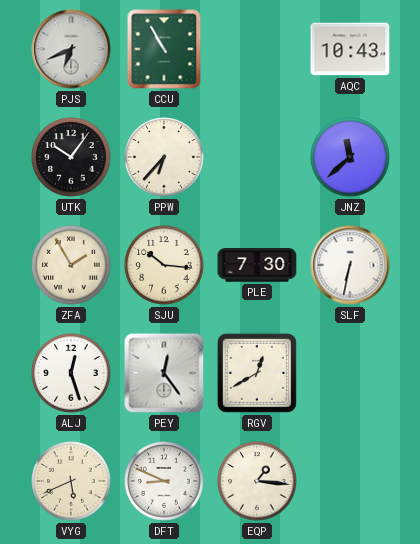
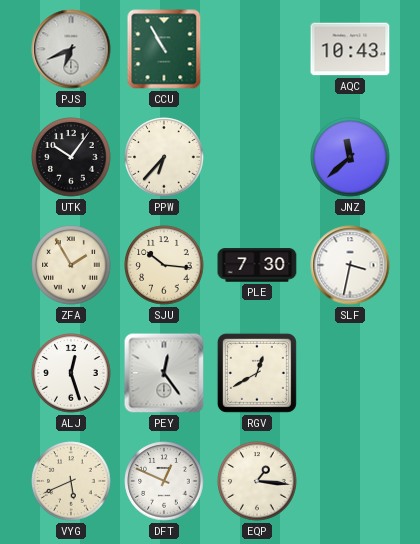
SLF: 6:32 -> 3:32
DFT: 8:49 -> 12:49
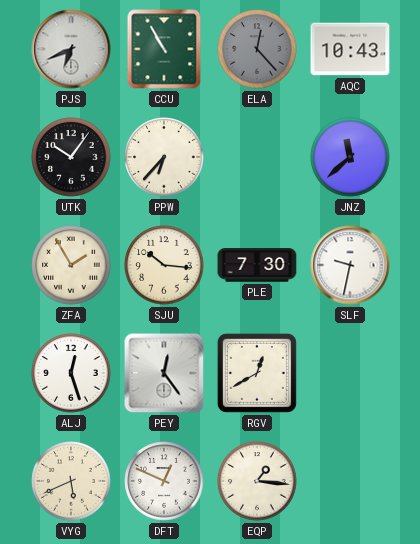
ELA: none -> 12:23
SLF: 3:32 -> 9:32
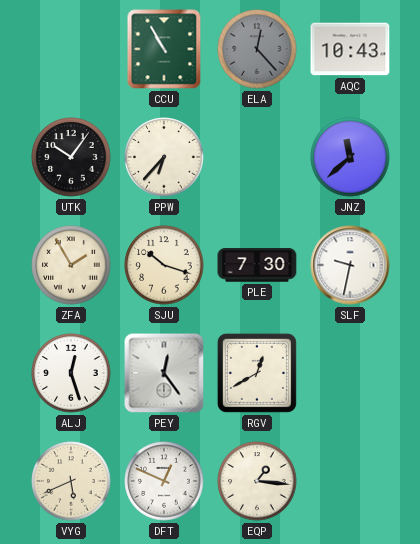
PJS: 6:41 -> none
SJU: 10:16 -> 10:18
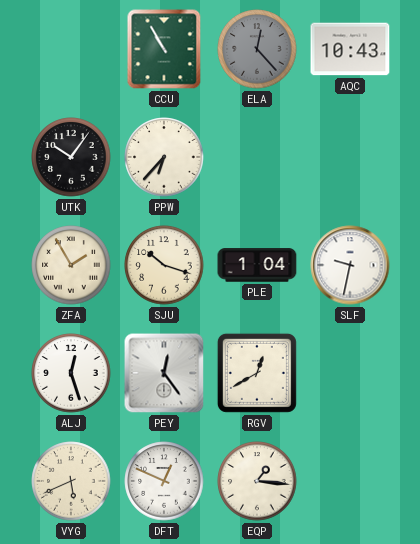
JNZ: 11:38 -> none
PLE: 7:30 -> 1:04
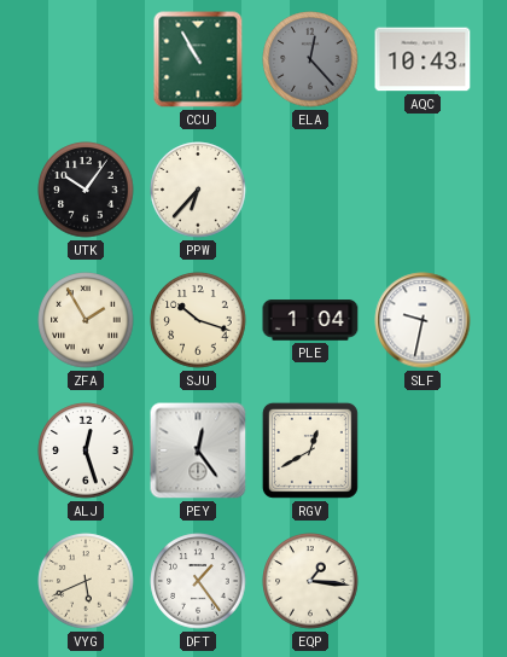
DFT: 12:49 -> 1:24
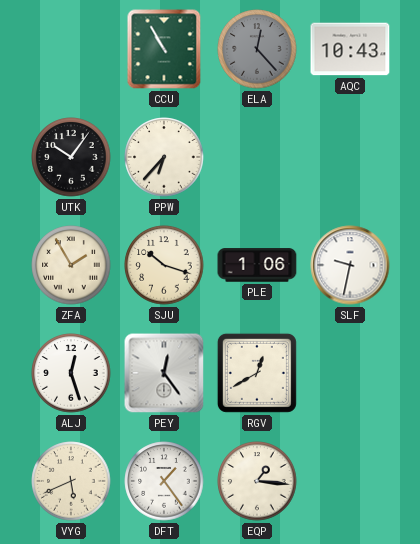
PLE: 1:04 -> 1:06
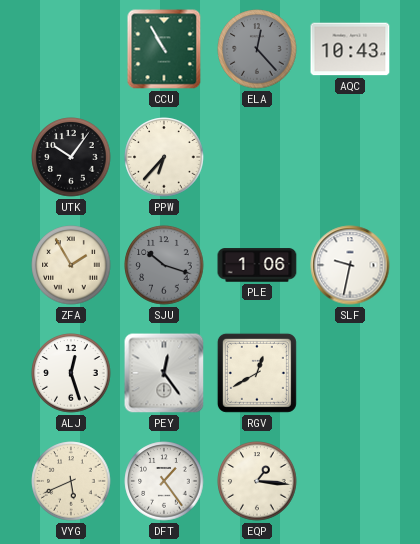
SJU dial: cream -> grey
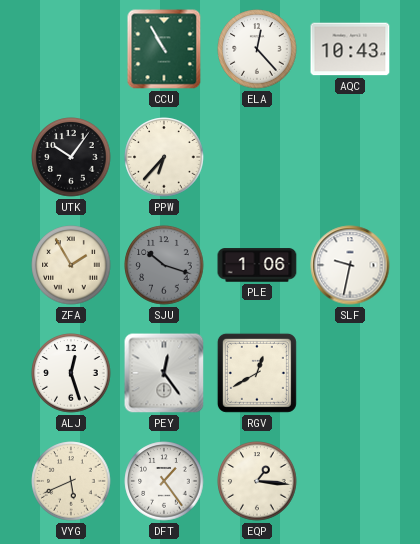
ELA dial: grey -> white
